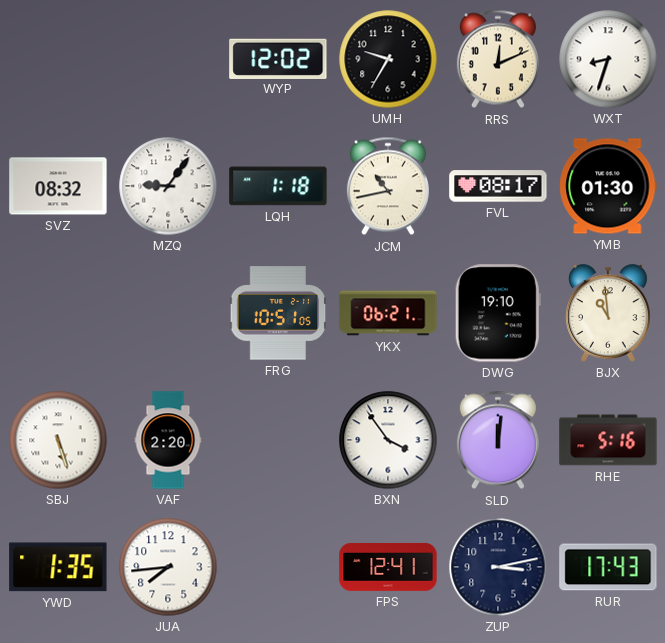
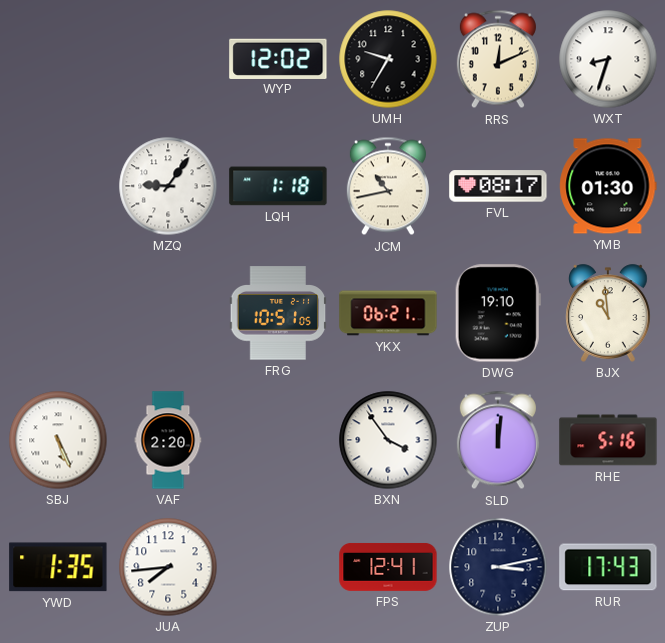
SVZ: 08:32 -> none
SBJ: 5:27 -> 5:26
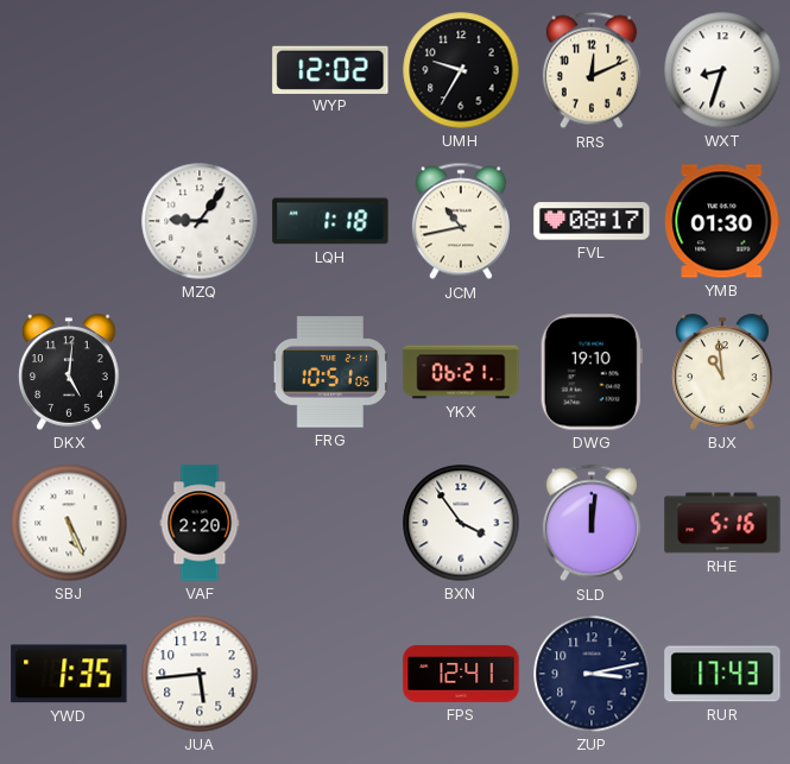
DKX: none -> 5:01
JUA: 7:44 -> 5:44
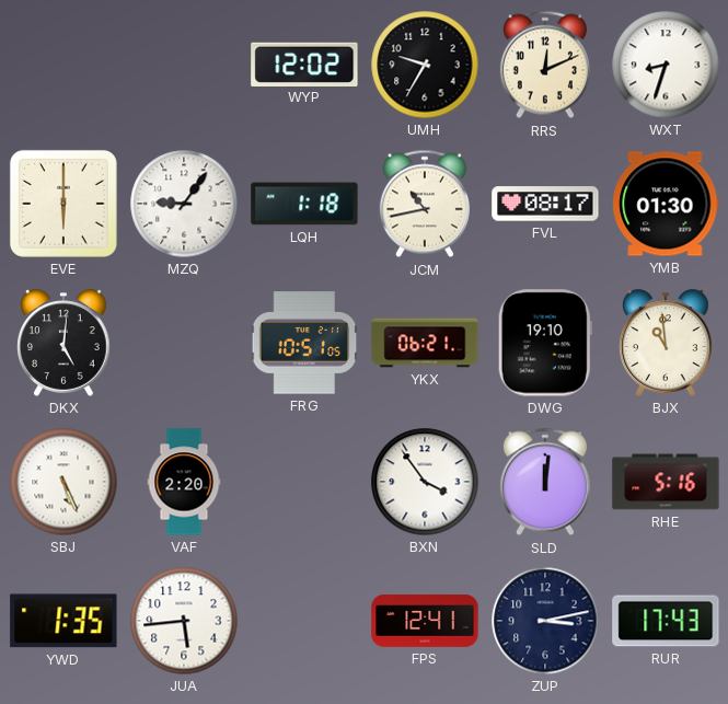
EVE: none -> 6:00
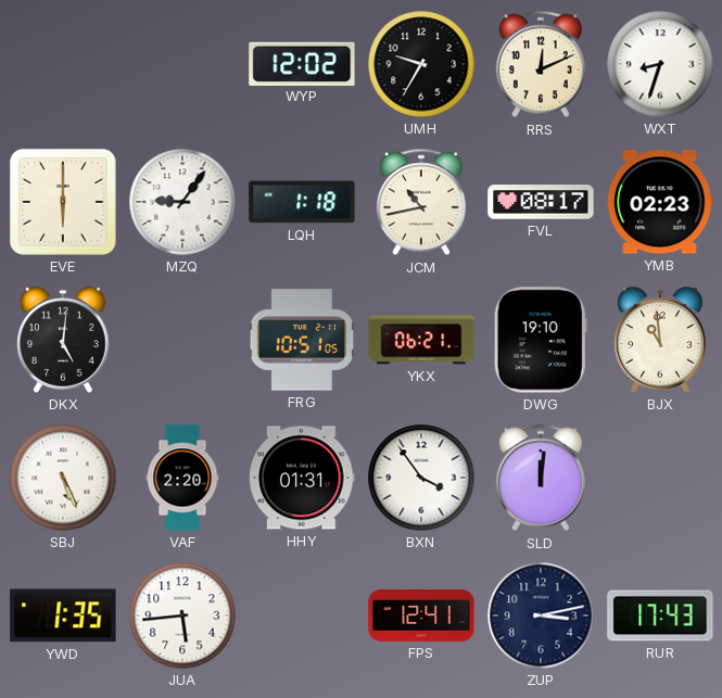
YMB: 01:30 -> 02:23
HHY: none -> 01:31
RHE: 5:16 -> none
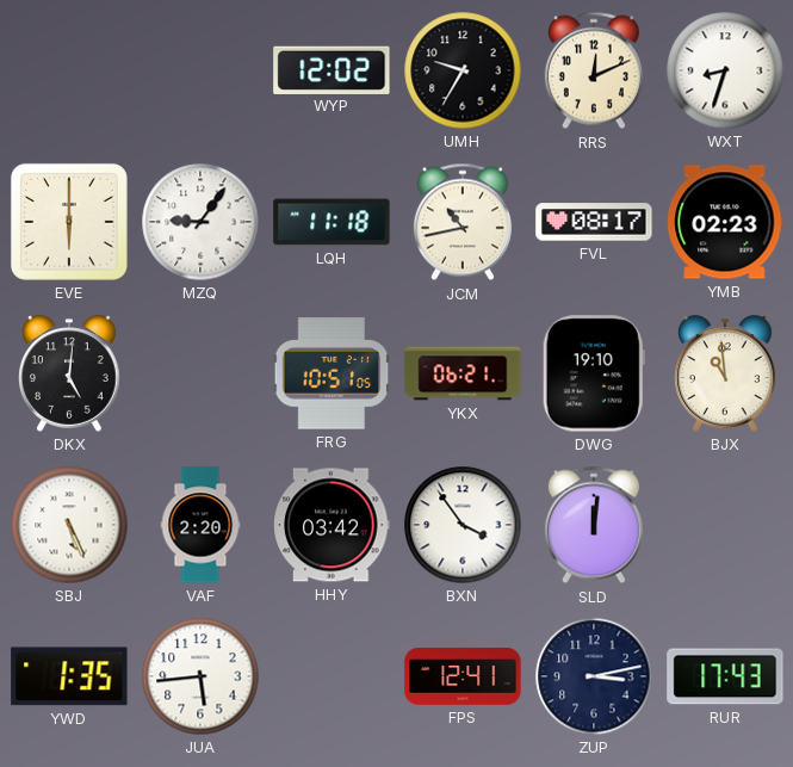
LQH: 1:18 -> 11:18
HHY: 01:31 -> 03:42
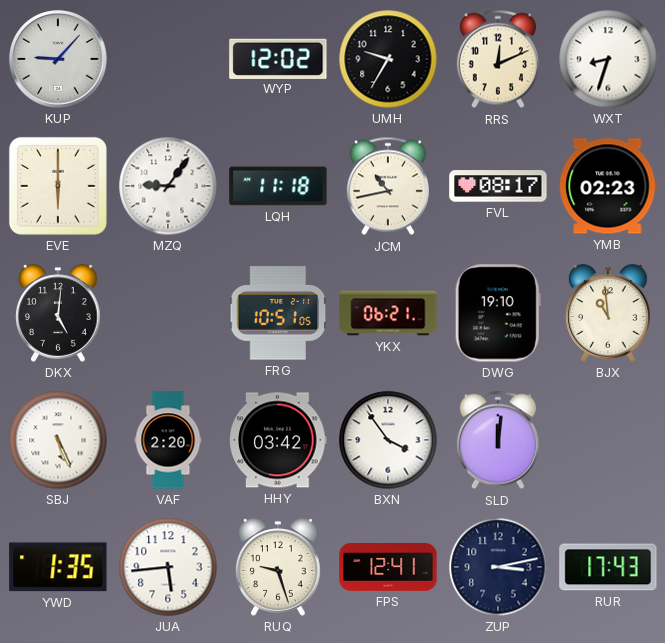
KUP: none -> 9:07
RUQ: none -> 9:27
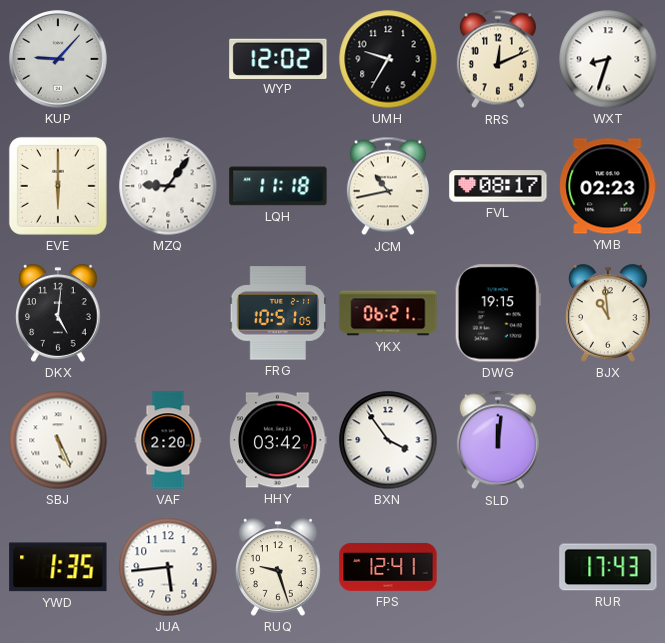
DWG: 19:10 -> 19:15
ZUP: 3:13 -> none
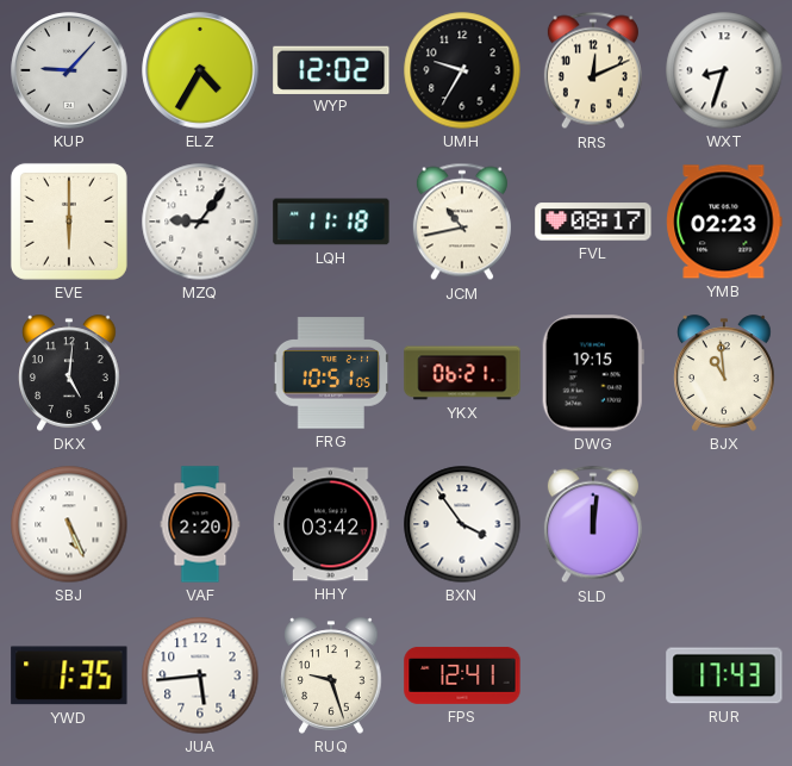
ELZ: none -> 4:35
